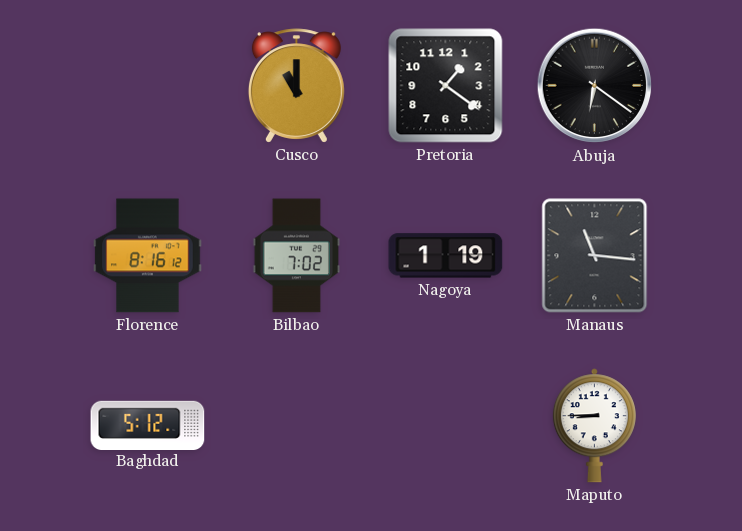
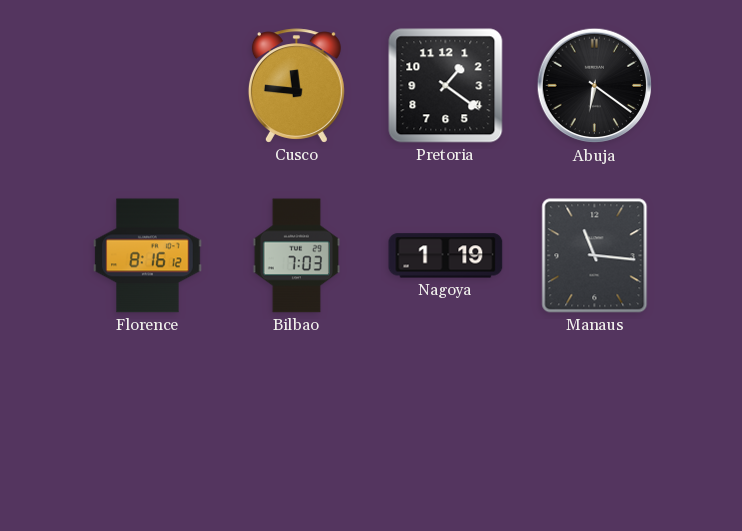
Cusco: 11:00 -> 11:46
Bilbao: 7:02 -> 7:03
Baghdad: 5:12 -> none
Maputo: 8:45 -> none
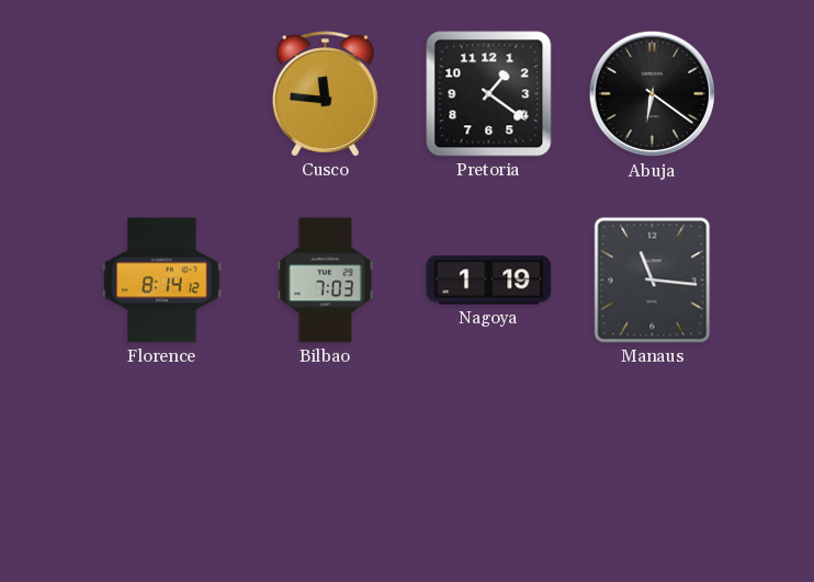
Florence: 8:16 -> 8:14
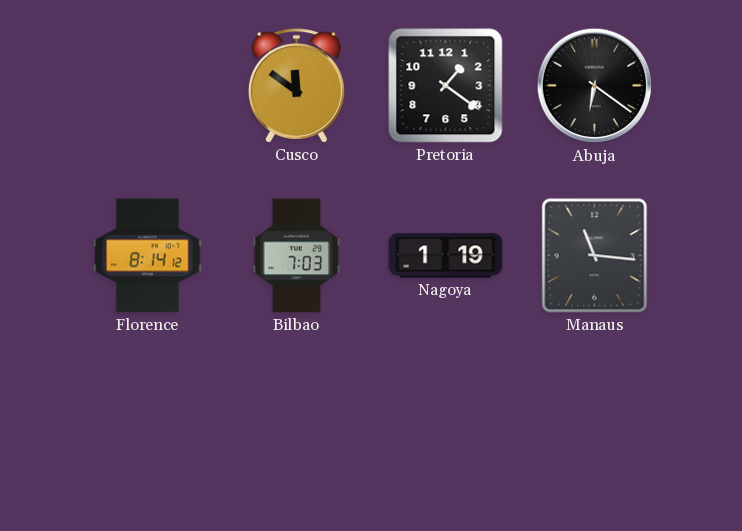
Cusco: 11:46 -> 11:51
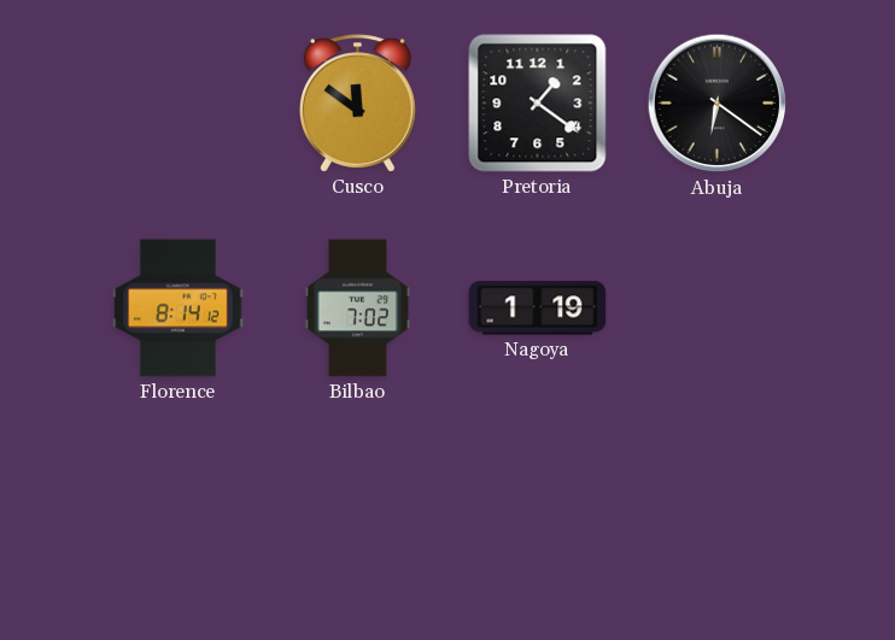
Bilbao: 7:03 -> 7:02
Manaus: 11:16 -> none
